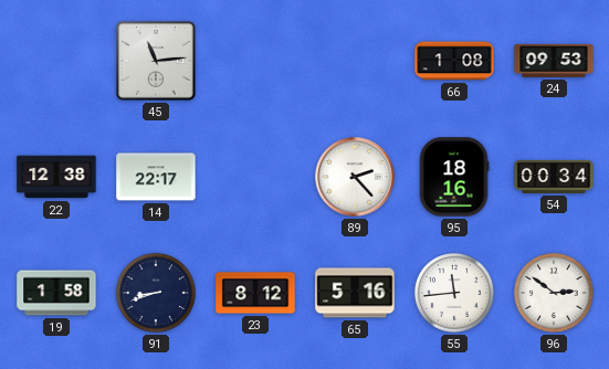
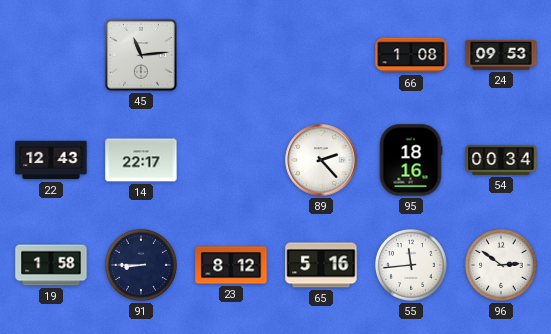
22: 12:38 -> 12:43
91: 8:42 -> 8:45
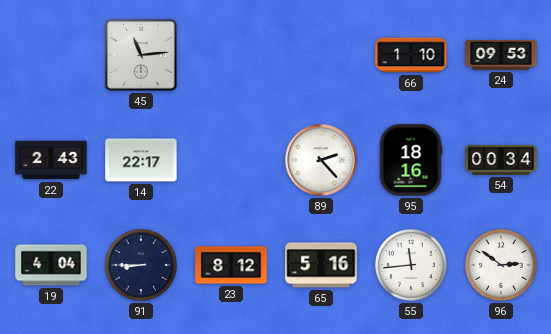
66: 1:08 -> 1:10
22: 12:43 -> 2:43
19: 1:58 -> 4:04
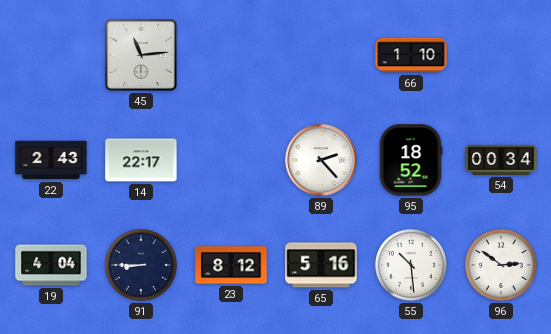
24: 09:53 -> none
95: 18:16 -> 18:52
55: 11:44 -> 10:29
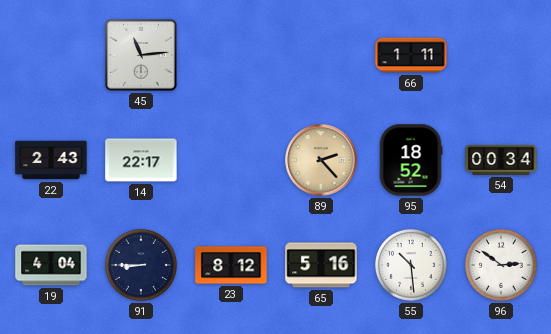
66: 1:10 -> 1:11
89 dial: white -> champagne
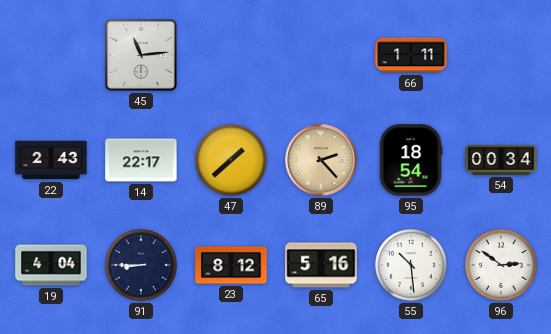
47: none -> 1:38
95: 18:52 -> 18:54
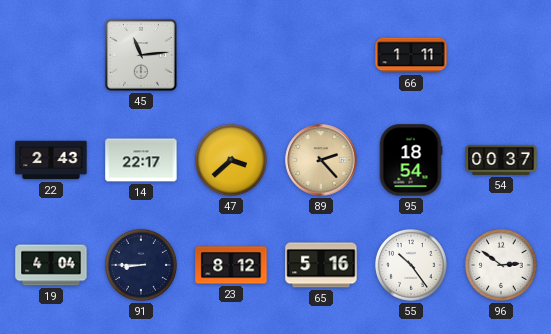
47: 1:38 -> 3:38
54: 00:34 -> 00:37
55: 10:29 -> 10:24
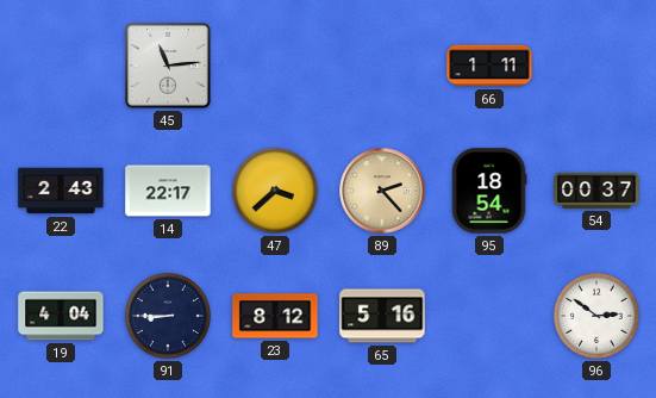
55: 10:24 -> none
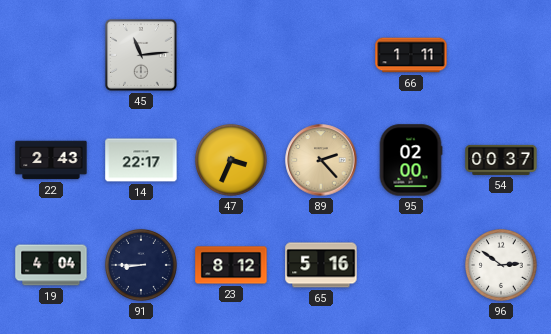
47: 3:38 -> 3:34
95: 18:54 -> 02:00
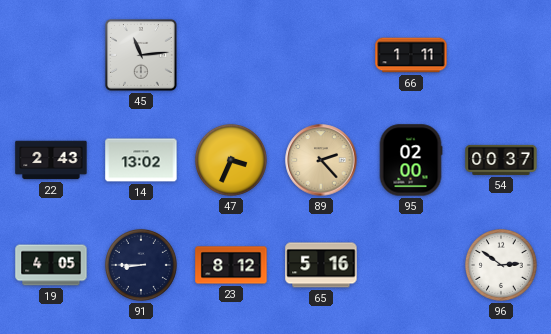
14: 22:17 -> 13:02
19: 4:04 -> 4:05
